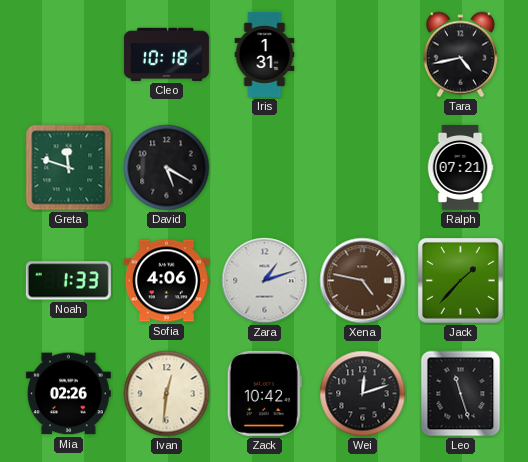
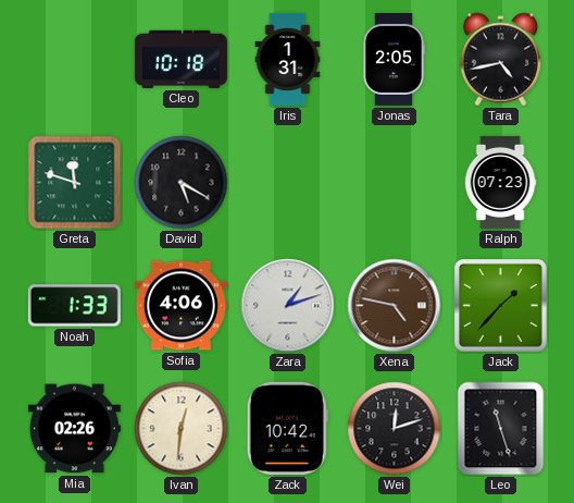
Jonas: none -> 2:05
Ralph: 07:21 -> 07:23
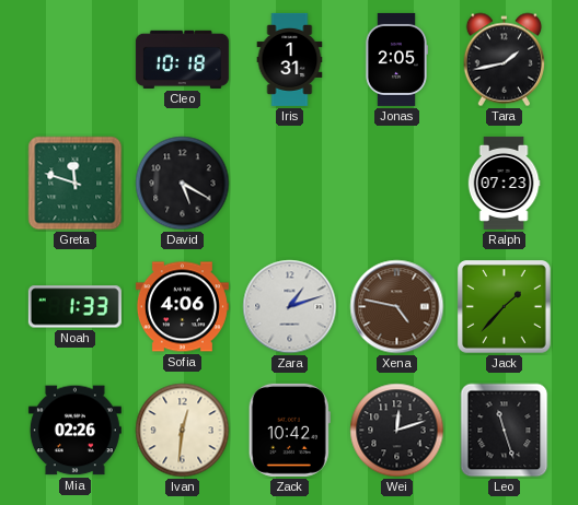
Tara: 4:43 -> 1:43
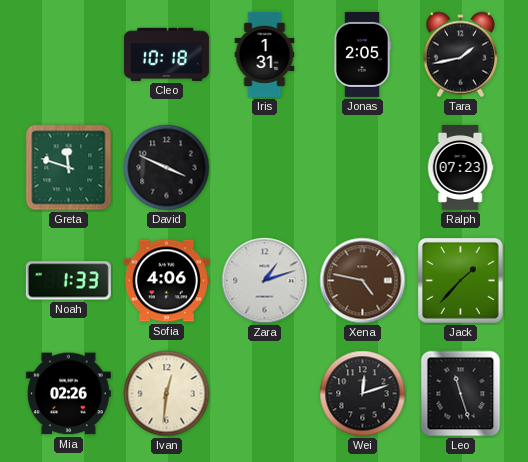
David: 5:20 -> 3:49
Zack: 10:42 -> none
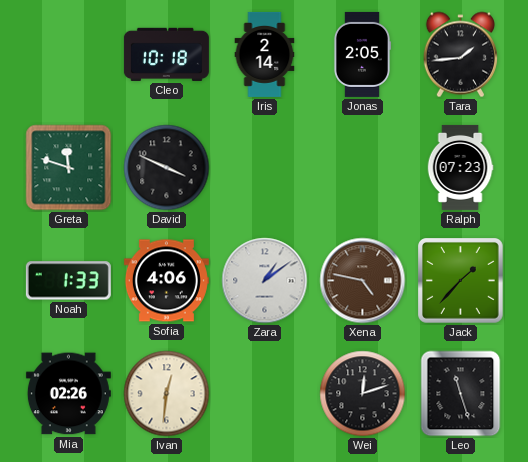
Iris: 1:31 -> 2:14
Tara: 1:43 -> 1:44
Zara: 1:12 -> 1:09
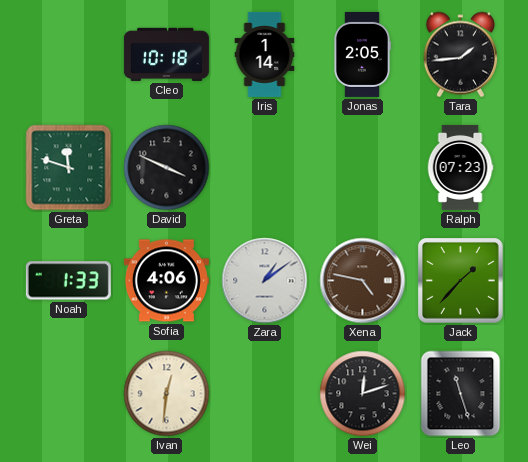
Iris: 2:14 -> 1:14
Mia: 02:26 -> none
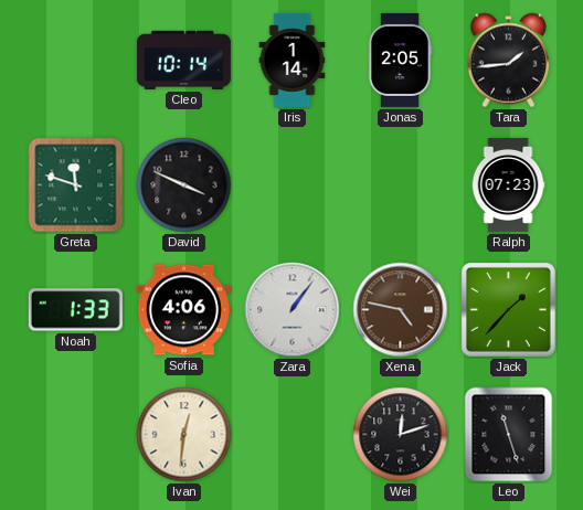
Cleo: 10:18 -> 10:14
Zara: 1:09 -> 1:06
